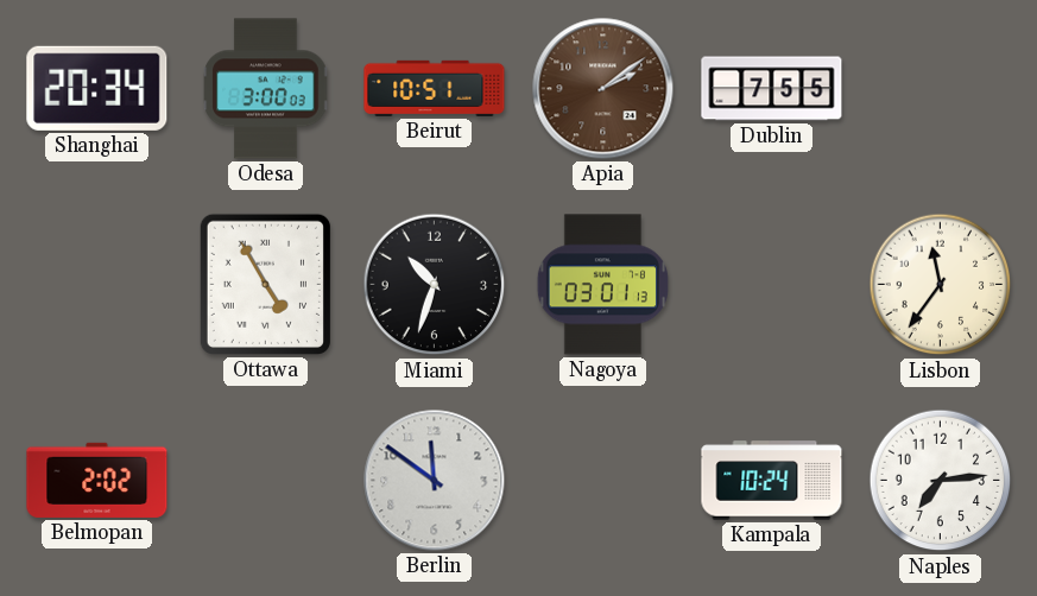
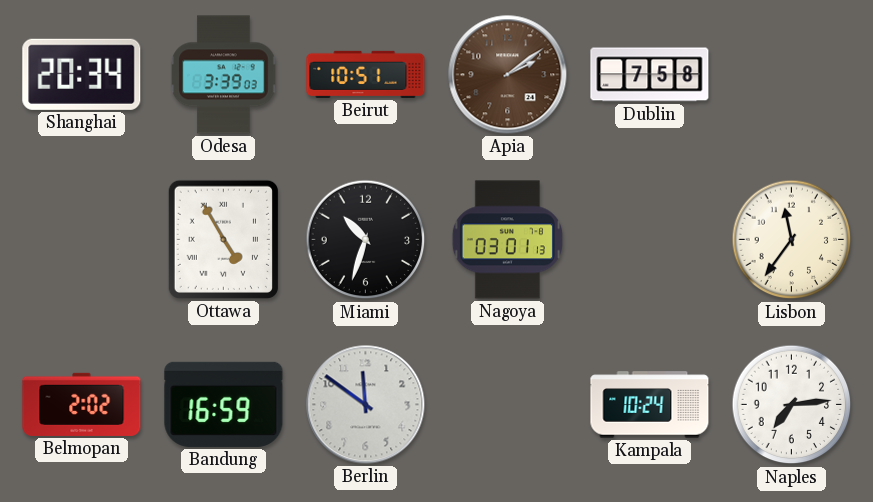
Odesa: 3:00 -> 3:39
Dublin: 7:55 -> 7:58
Bandung: none -> 16:59
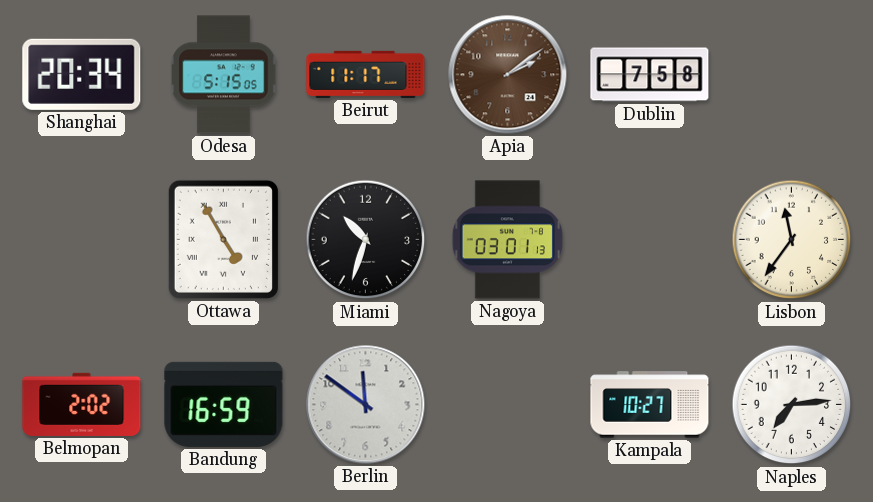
Odesa: 3:39 -> 5:15
Beirut: 10:51 -> 11:17
Kampala: 10:24 -> 10:27
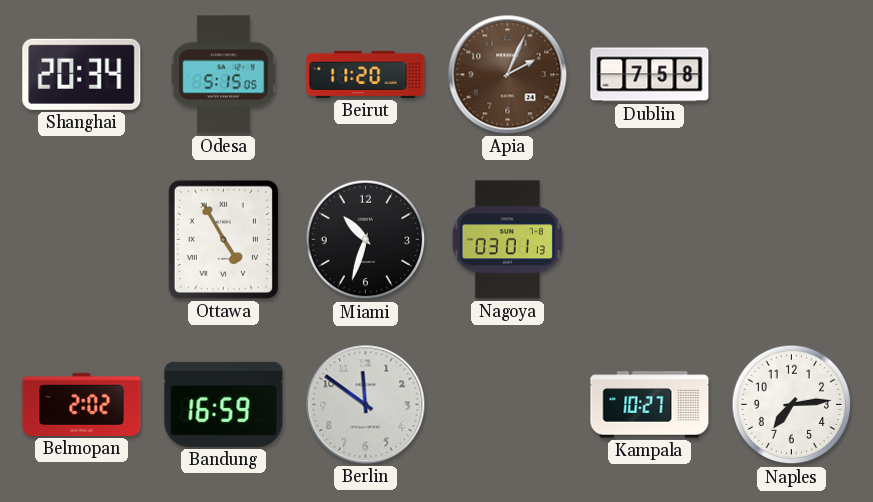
Beirut: 11:17 -> 11:20
Apia: 2:09 -> 2:04
Lisbon: 11:36 -> none
